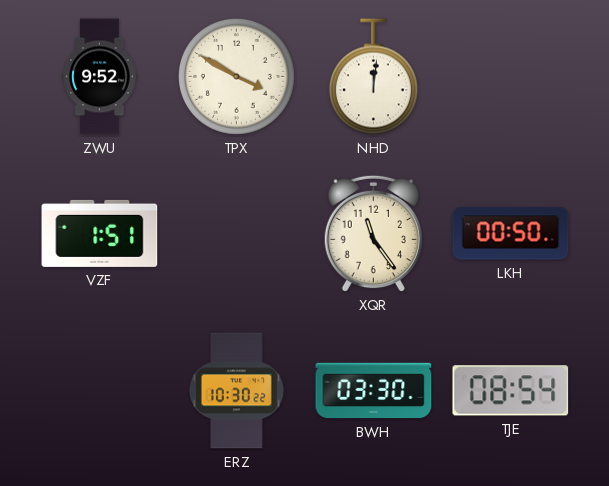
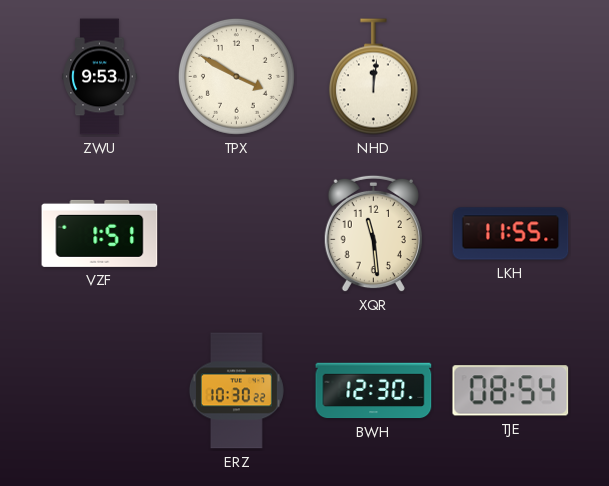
ZWU: 9:52 -> 9:53
XQR: 11:24 -> 11:29
LKH: 00:50 -> 11:55
BWH: 03:30 -> 12:30
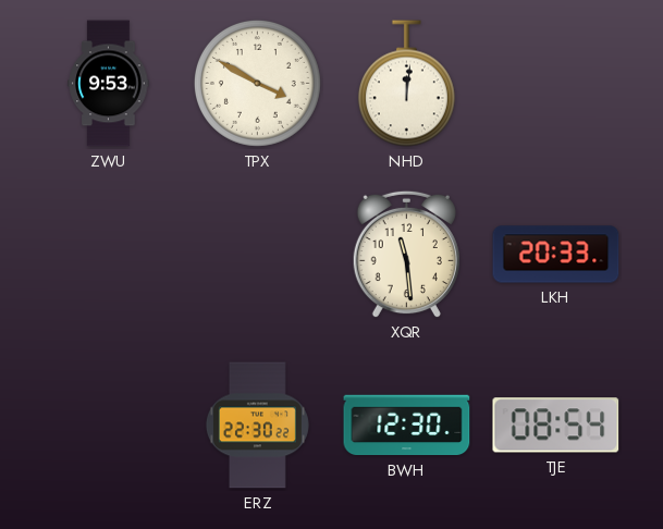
VZF: 1:51 -> none
LKH: 11:55 -> 20:33
ERZ: 10:30 -> 22:30
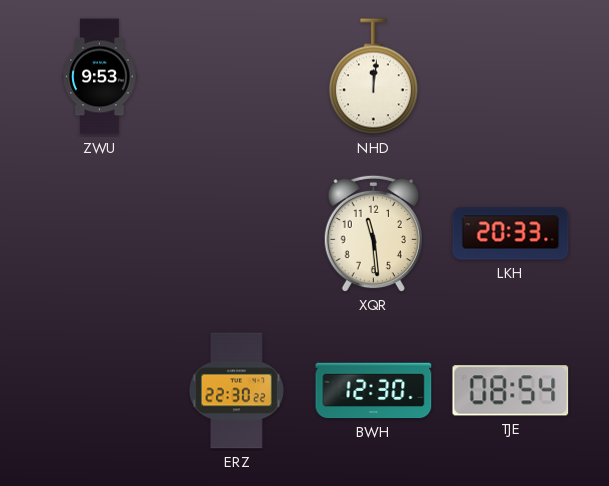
TPX: 3:50 -> none
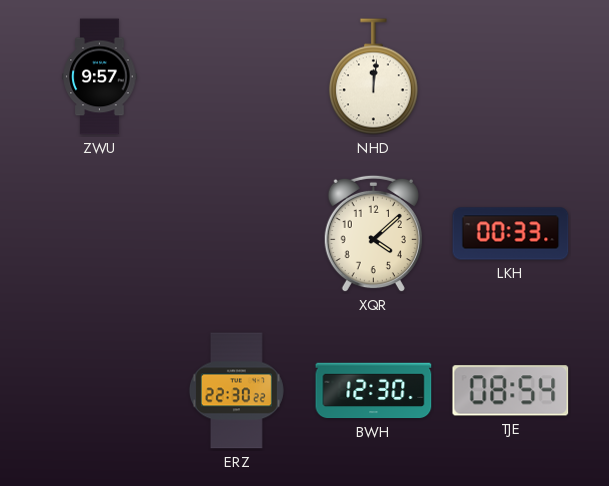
ZWU: 9:53 -> 9:57
XQR: 11:29 -> 4:08
LKH: 20:33 -> 00:33
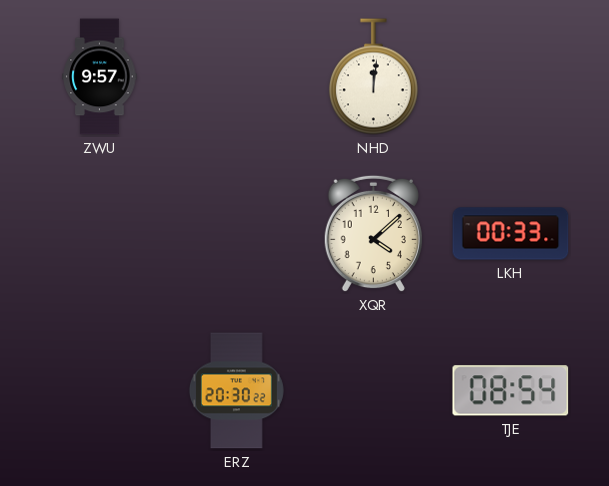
ERZ: 22:30 -> 20:30
BWH: 12:30 -> none
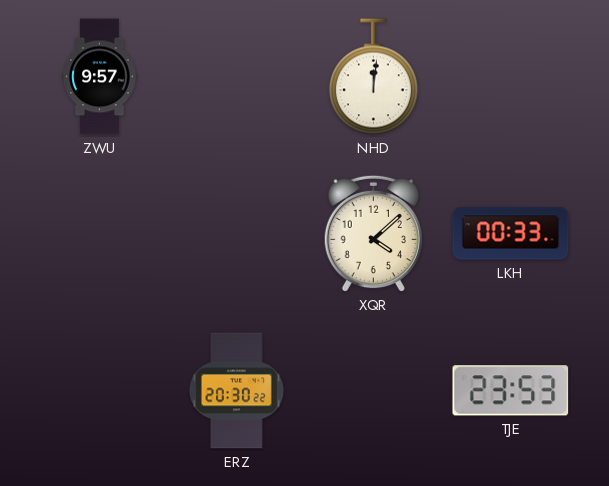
TJE: 08:54 -> 23:53
